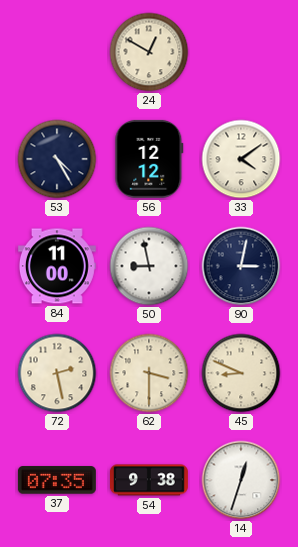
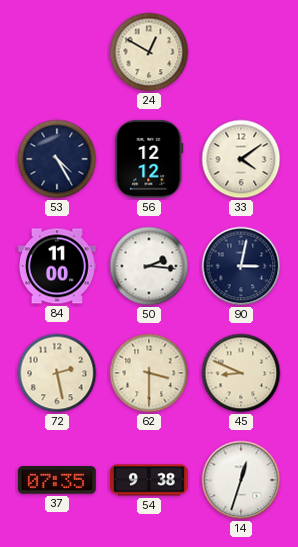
50: 8:58 -> 2:16
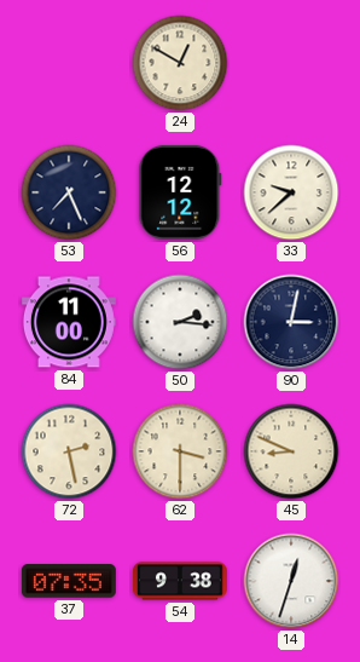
53: 4:25 -> 7:26
33: 4:09 -> 9:38
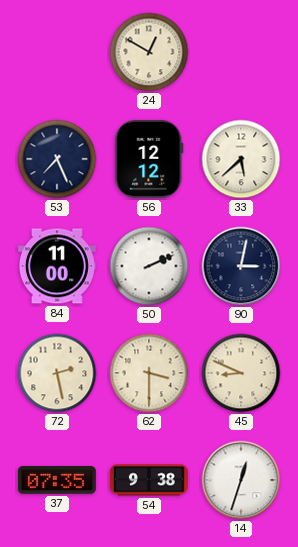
33: 9:38 -> 5:38
50: 2:16 -> 2:11
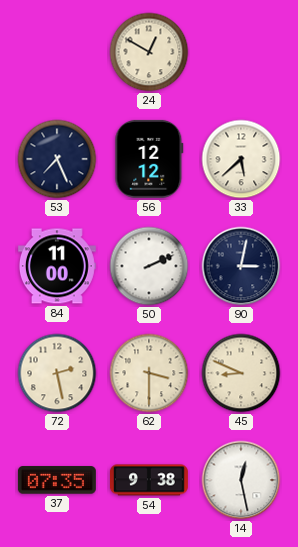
14: 12:33 -> 12:28
